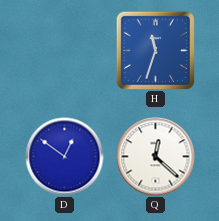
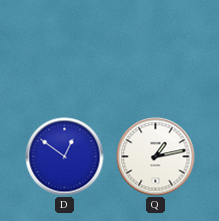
H: 11:33 -> none
Q: 12:22 -> 1:13
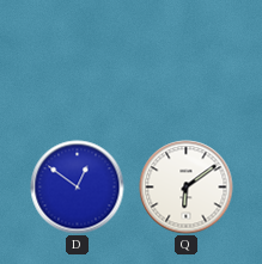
Q: 1:13 -> 6:09
